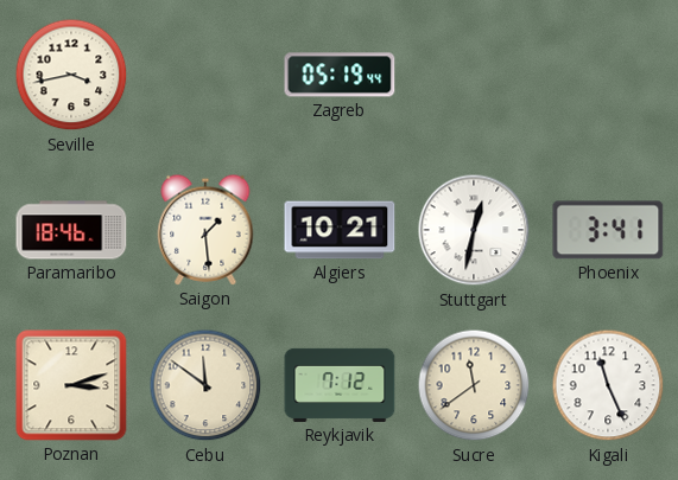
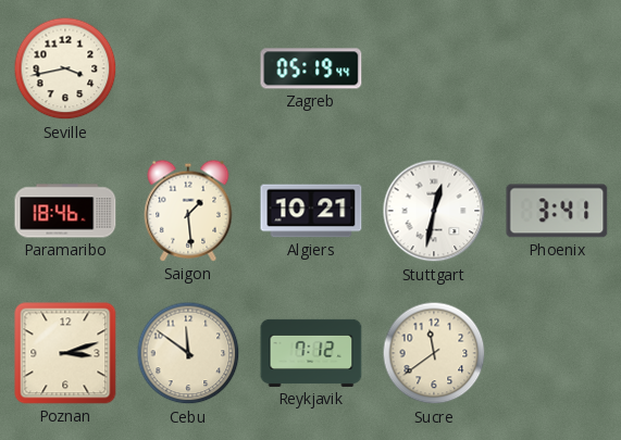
Kigali: 11:26 -> none
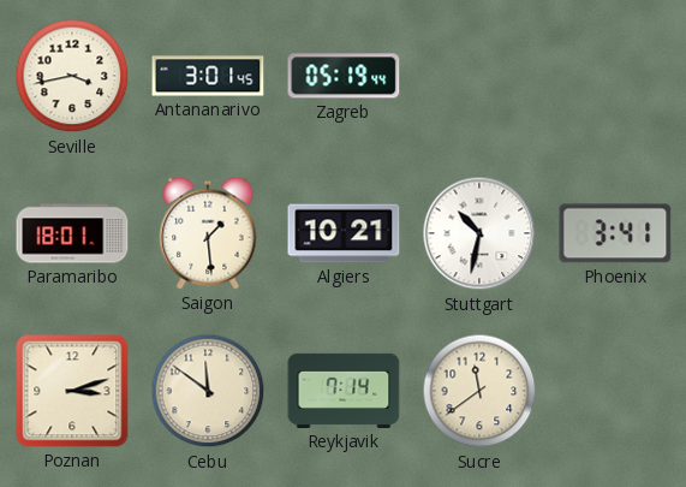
Antananarivo: none -> 3:01
Paramaribo: 18:46 -> 18:01
Stuttgart: 12:32 -> 10:32
Reykjavik: 7:12 -> 7:14
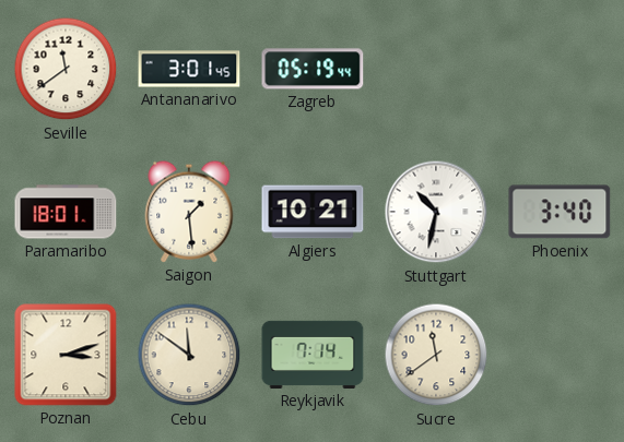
Seville: 3:43 -> 11:39
Phoenix: 3:41 -> 3:40
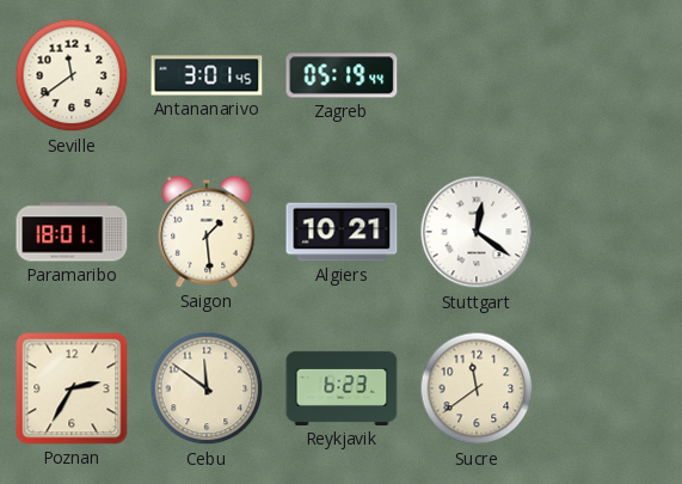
Stuttgart: 10:32 -> 12:21
Phoenix: 3:40 -> none
Poznan: 3:12 -> 2:35
Reykjavik: 7:14 -> 6:23
